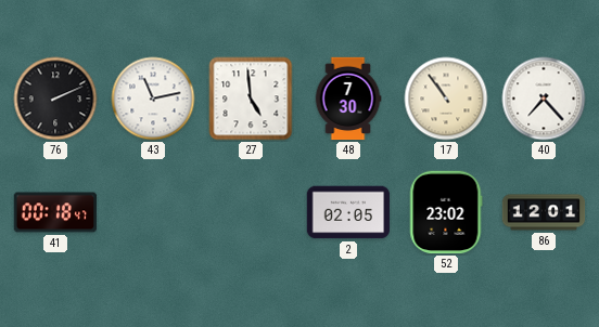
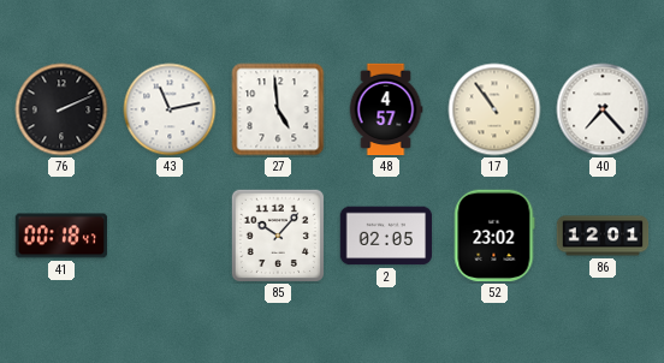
48: 7:30 -> 4:57
85: none -> 10:07
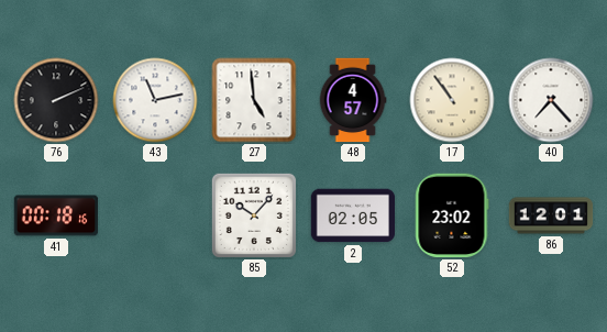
41: 00:18:47 -> 00:18:16
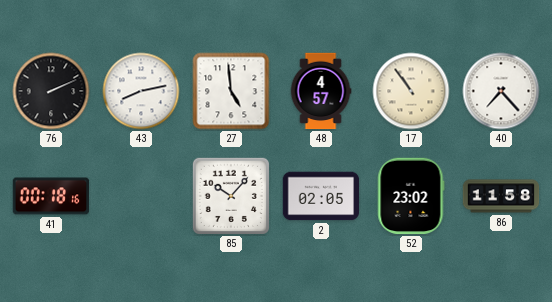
43: 11:13 -> 8:13
86: 12:01 -> 11:58
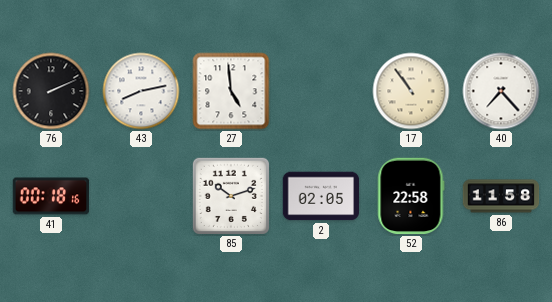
48: 4:57 -> none
85: 10:07 -> 10:12
52: 23:02 -> 22:58
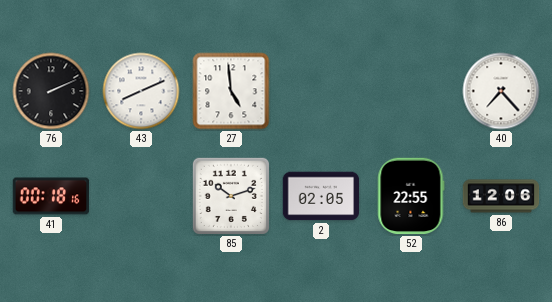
43: 8:13 -> 8:11
17: 10:54 -> none
52: 22:58 -> 22:55
86: 11:58 -> 12:06
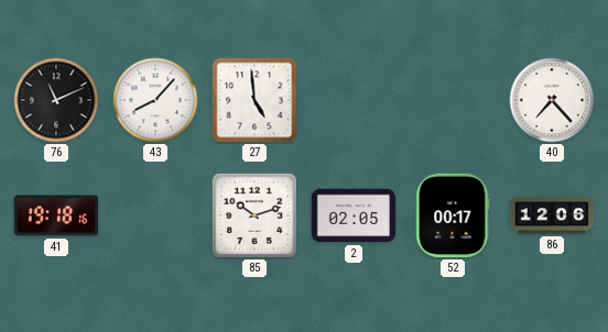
76: 2:11 -> 11:11
43: 8:11 -> 8:07
41: 00:18 -> 19:18
52: 22:55 -> 00:17
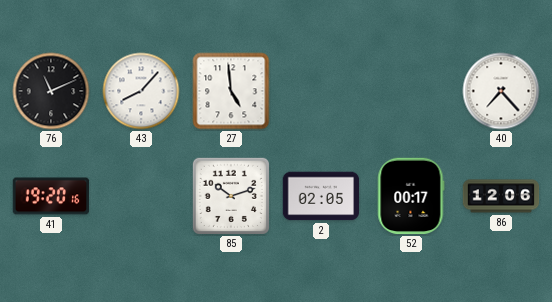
41: 19:18 -> 19:20
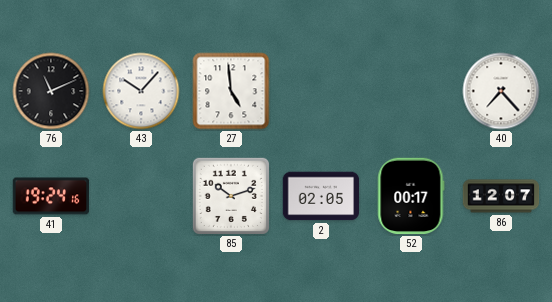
43: 8:07 -> 10:07
41: 19:20 -> 19:24
86: 12:06 -> 12:07
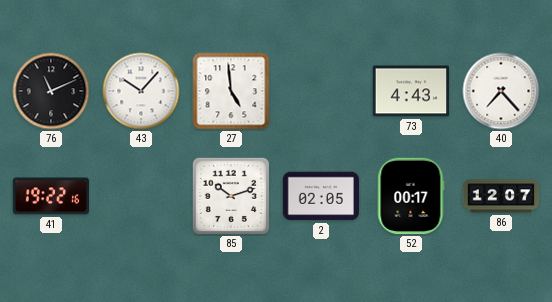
73: none -> 4:43
41: 19:24 -> 19:22
